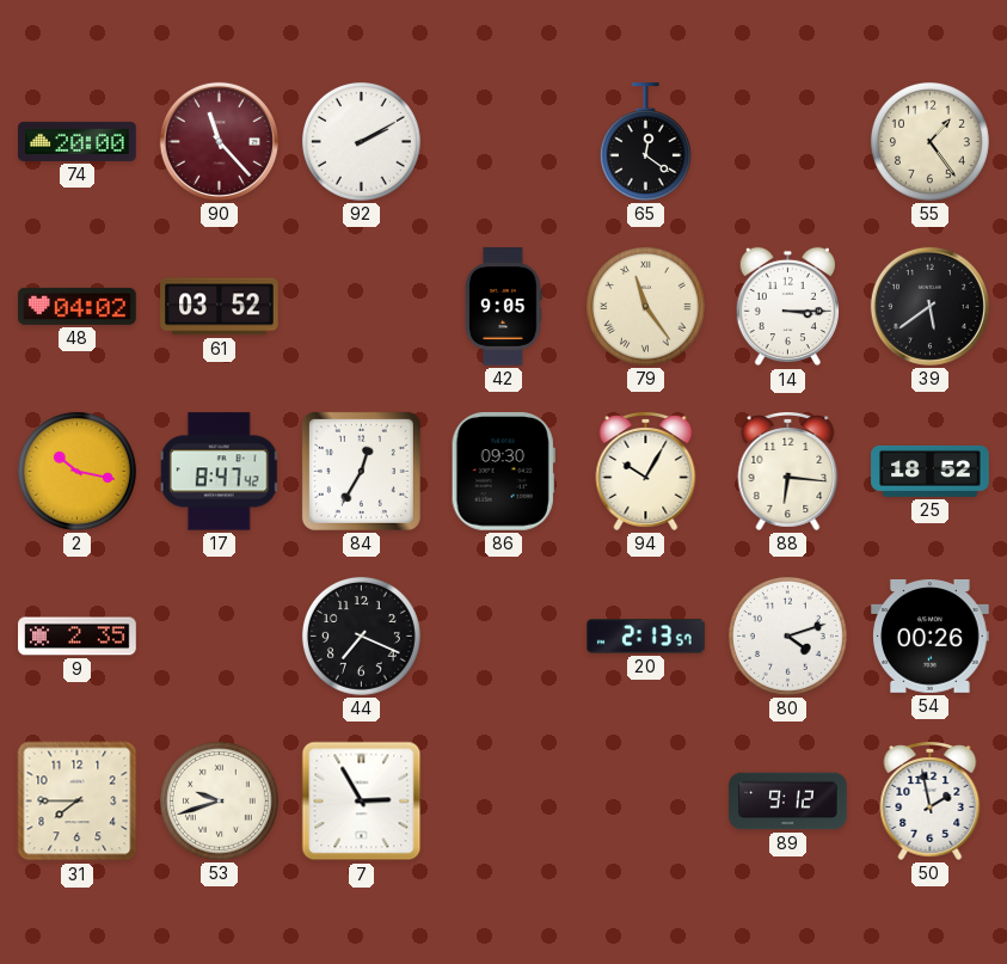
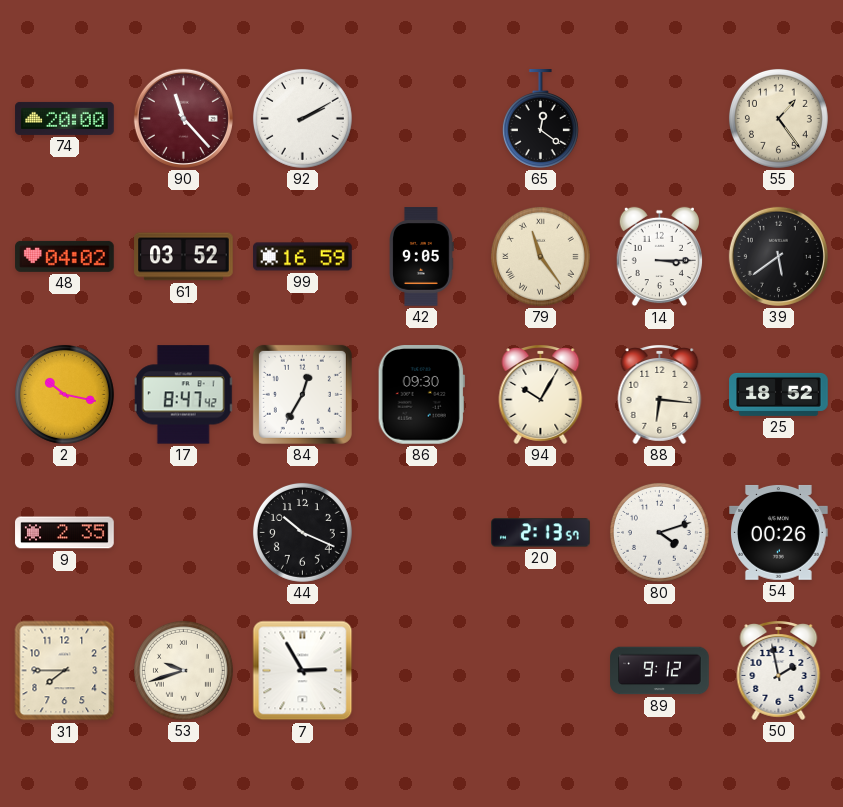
99: none -> 16:59
44: 7:19 -> 10:19
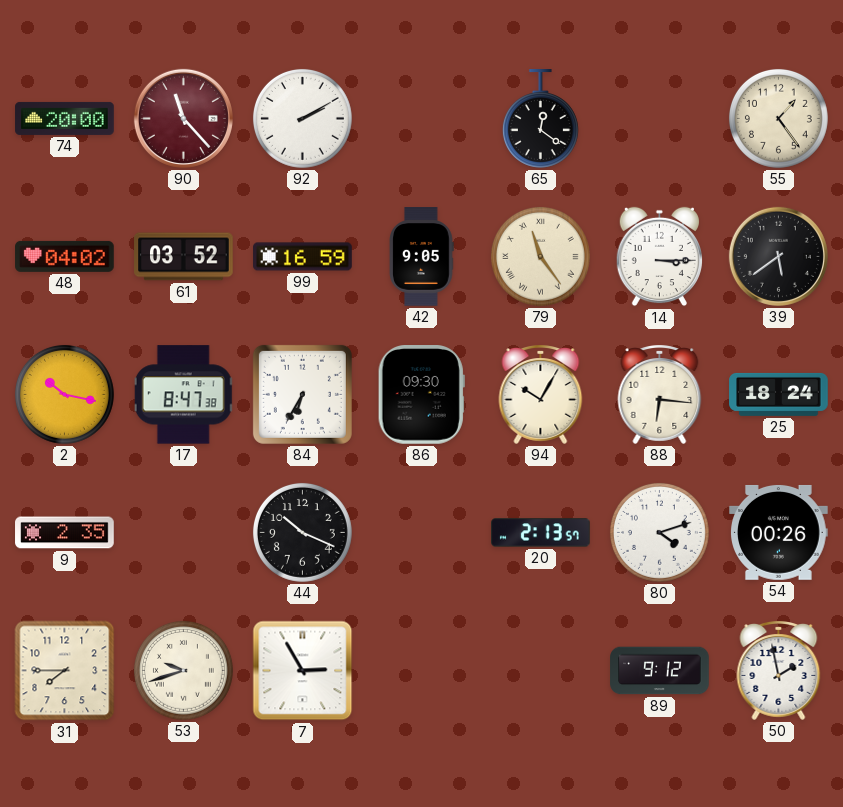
17: 8:47:42 -> 8:47:38
84: 12:35 -> 6:35
25: 18:52 -> 18:24
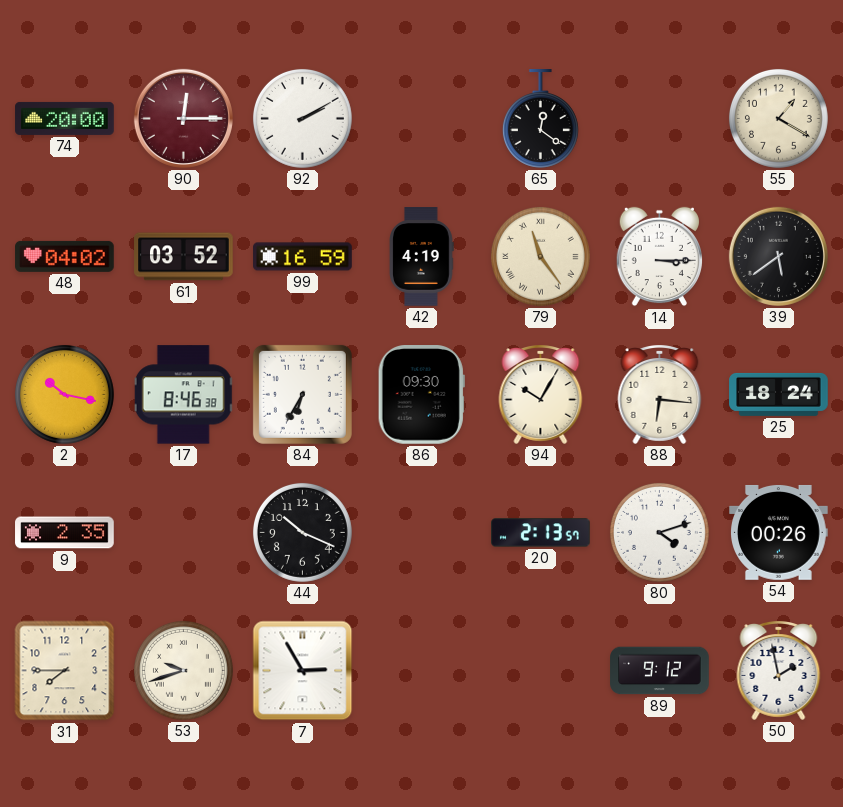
90: 11:23 -> 12:15
55: 1:24 -> 1:20
42: 9:05 -> 4:19
17: 8:47 -> 8:46
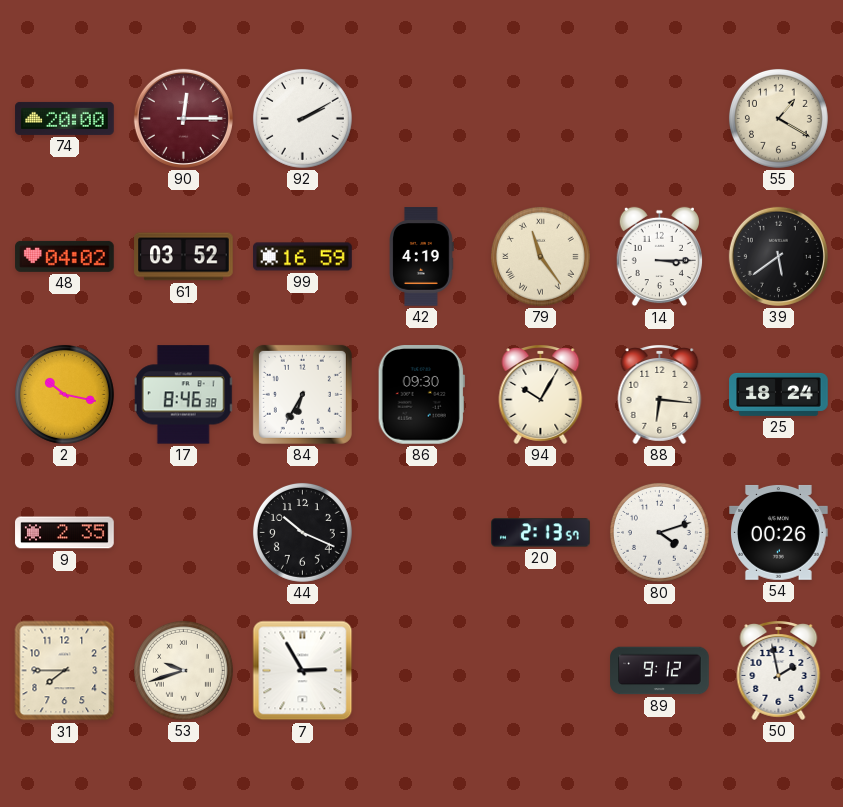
65: 12:21 -> none
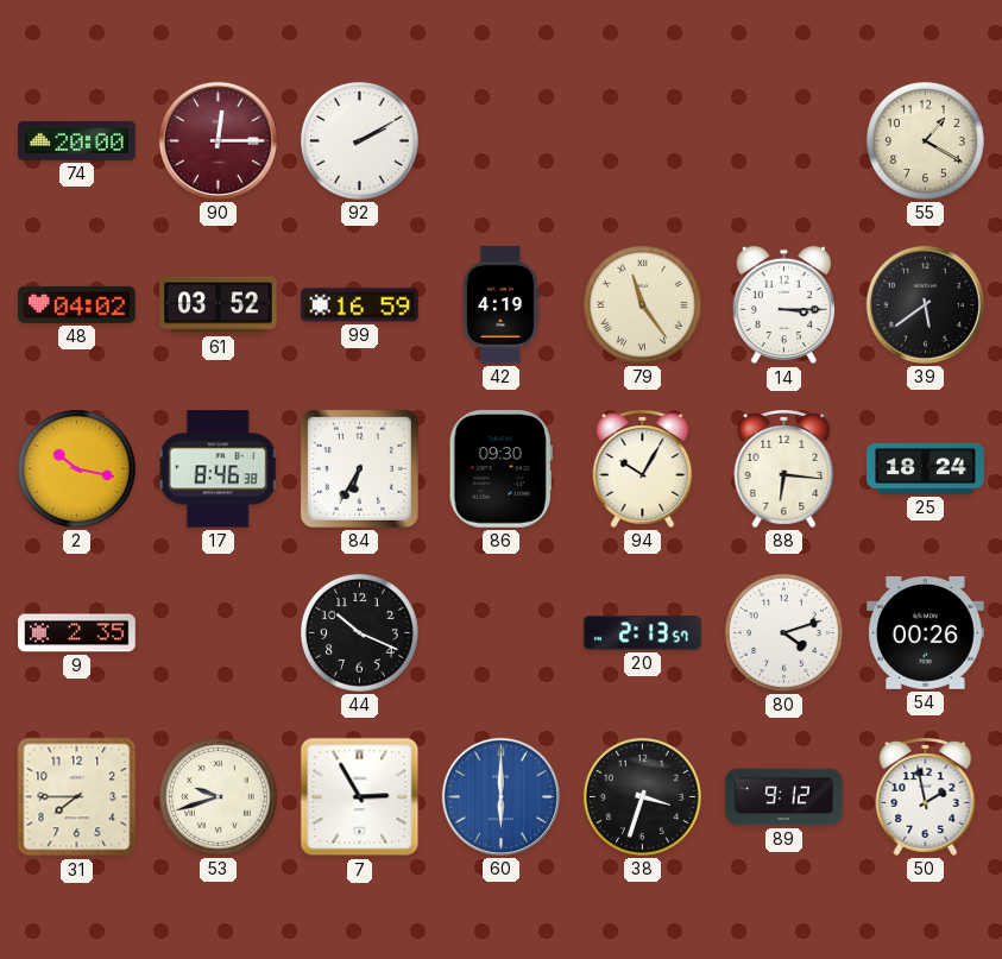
60: none -> 6:00
38: none -> 3:33
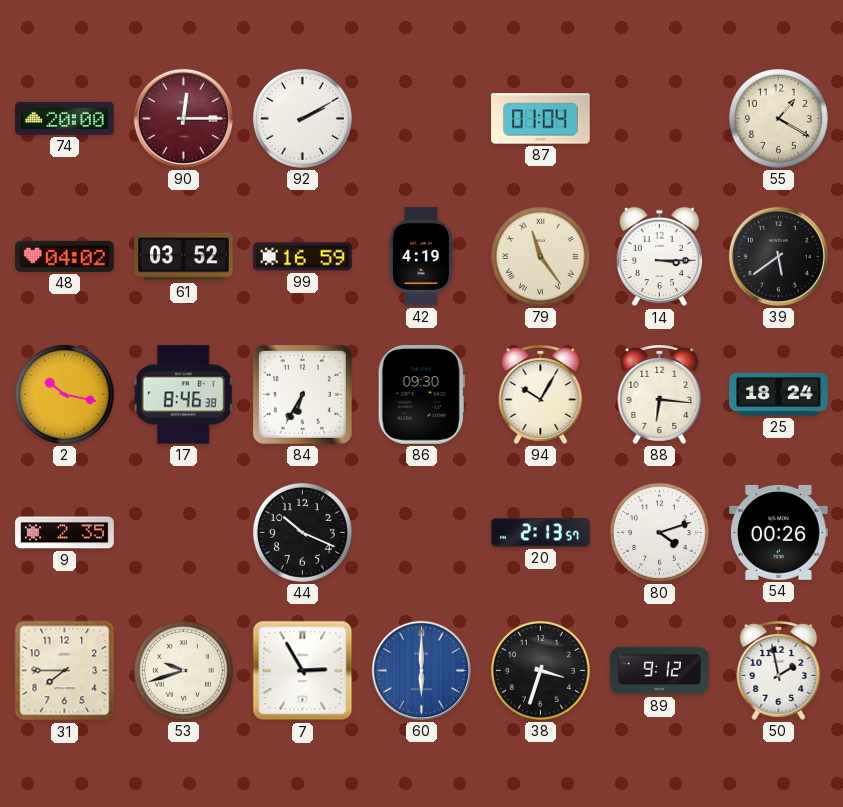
87: none -> 01:04
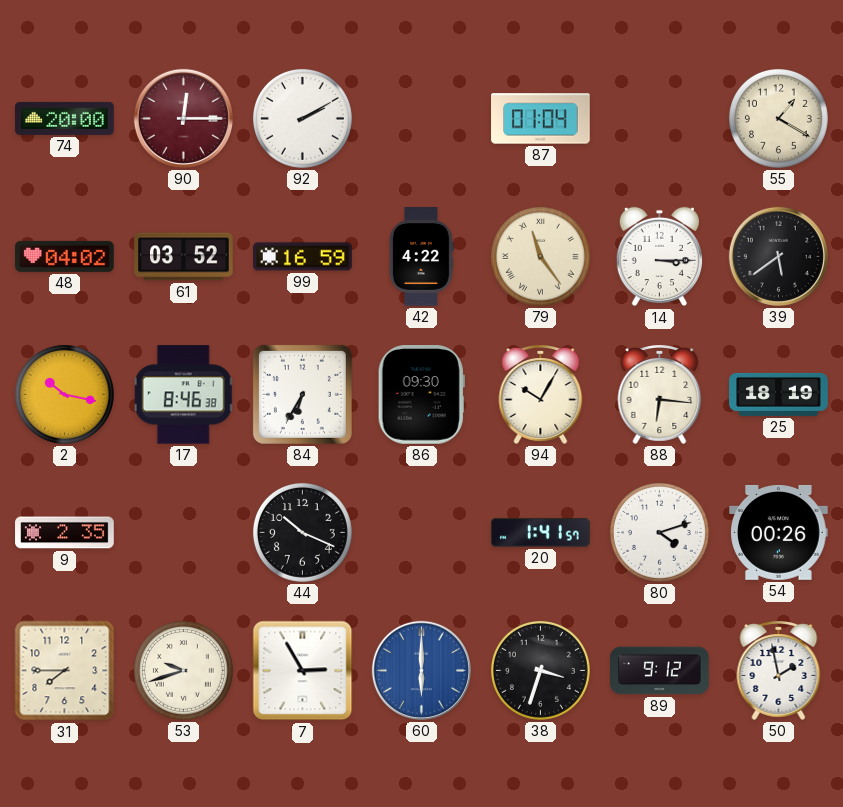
42: 4:19 -> 4:22
25: 18:24 -> 18:19
20: 2:13 -> 1:41
